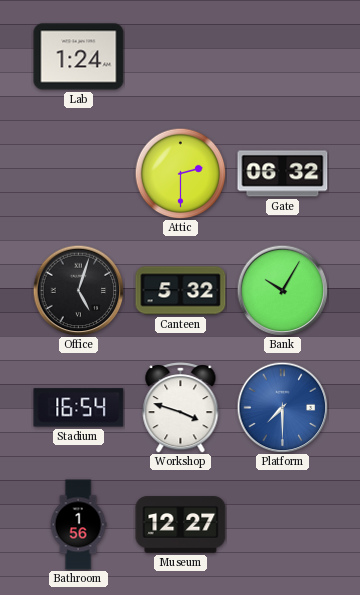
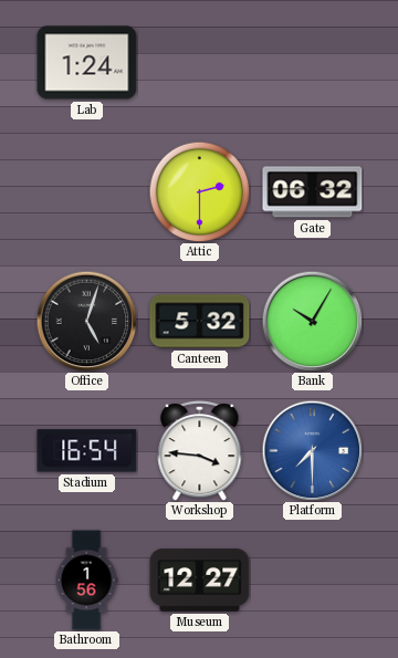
Workshop: 3:48 -> 3:46
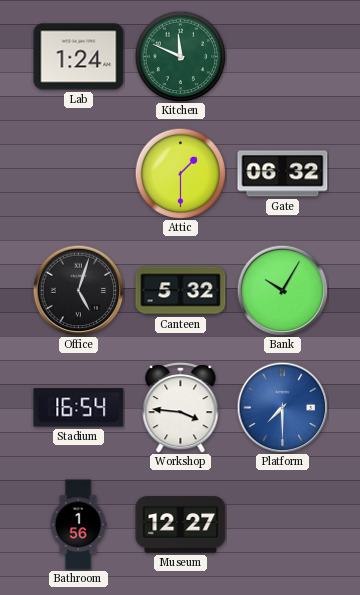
Kitchen: none -> 11:49
Attic: 2:30 -> 1:30
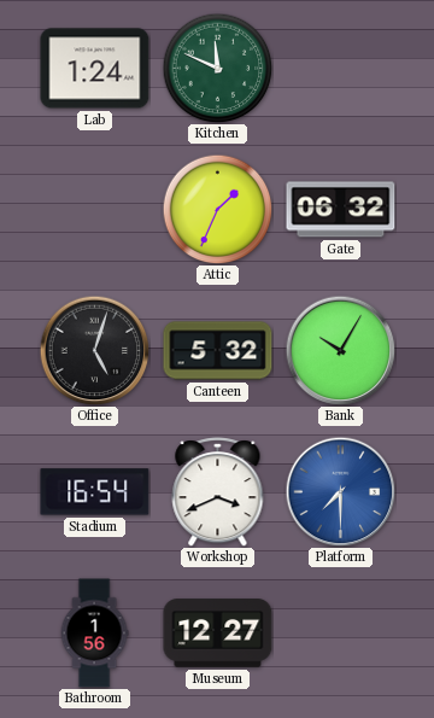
Attic: 1:30 -> 1:34
Workshop: 3:46 -> 3:41
